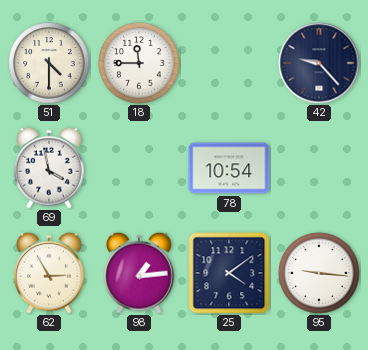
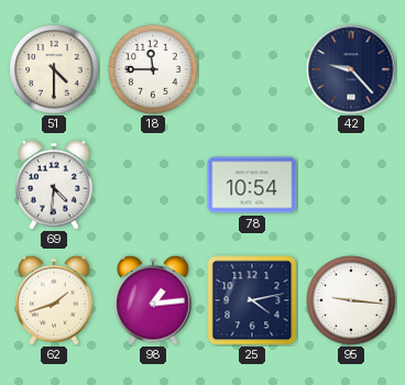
69: 3:58 -> 4:31
62: 2:55 -> 1:42
25: 4:09 -> 4:13
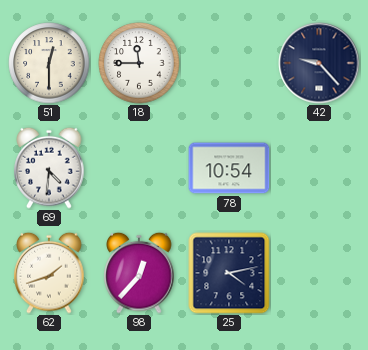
51: 4:30 -> 12:30
98: 1:14 -> 12:37
95: 9:16 -> none
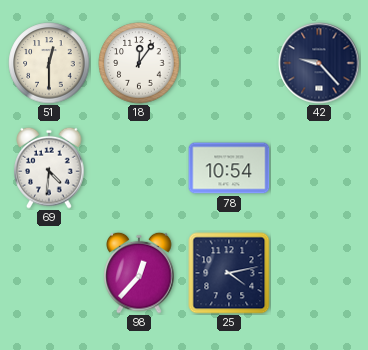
18: 11:45 -> 12:06
62: 1:42 -> none
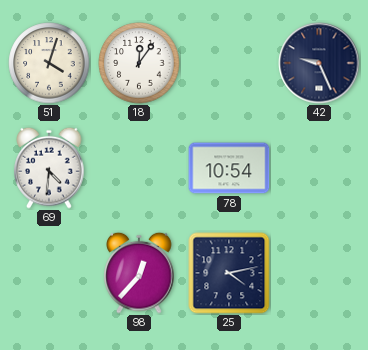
51: 12:30 -> 4:03
42: 9:23 -> 9:26
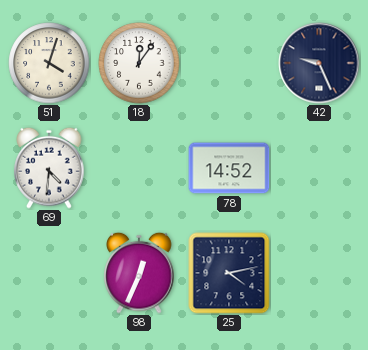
78: 10:54 -> 14:52
98: 12:37 -> 12:34
